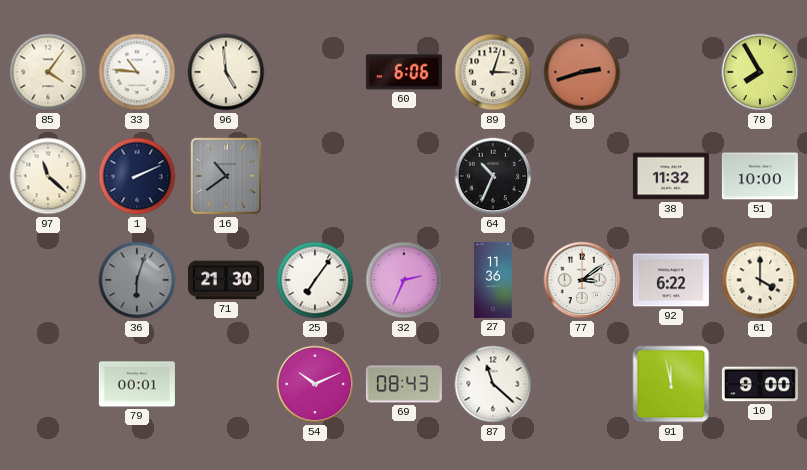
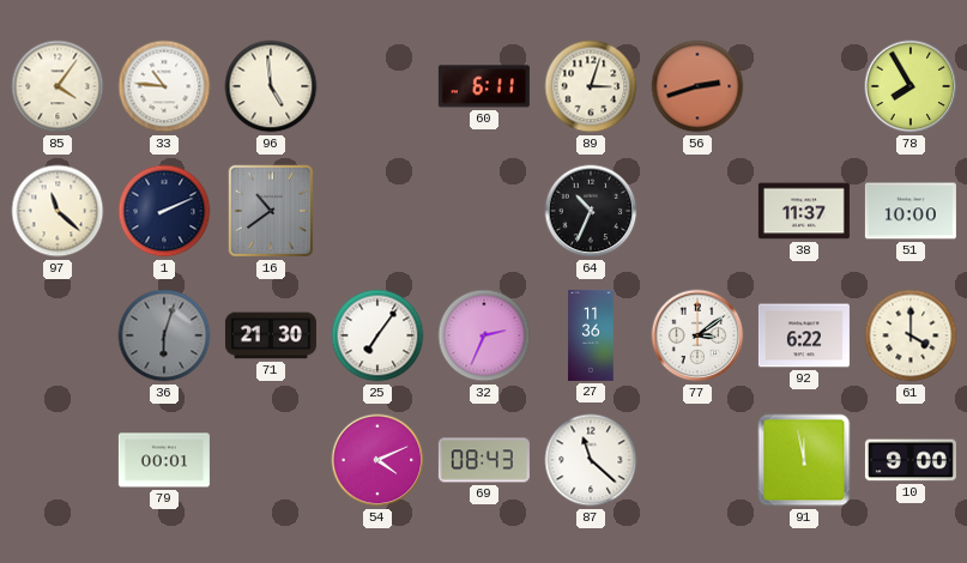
60: 6:06 -> 6:11
38: 11:32 -> 11:37
54: 10:11 -> 4:11
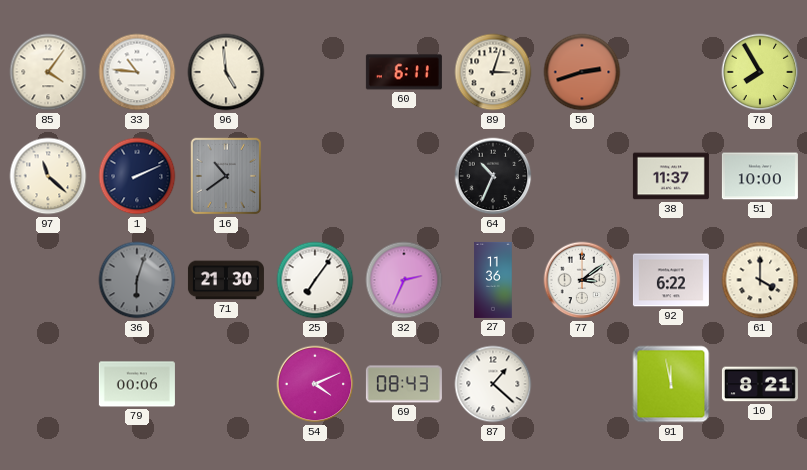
79: 00:01 -> 00:06
87: 11:22 -> 1:22
10: 9:00 -> 8:21
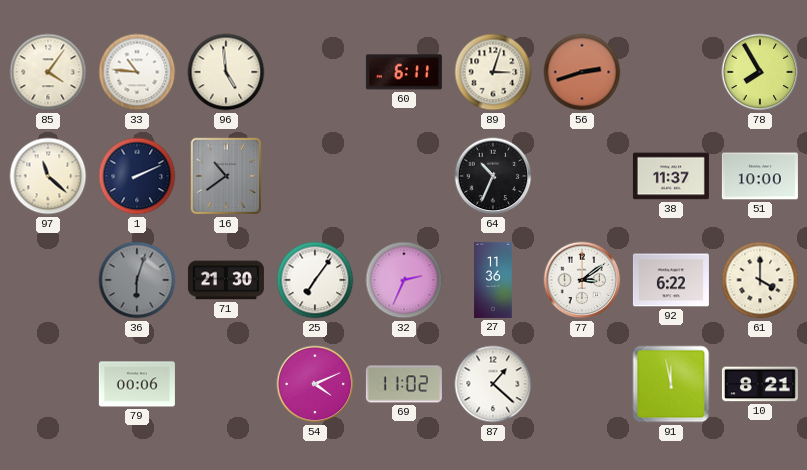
69: 08:43 -> 11:02
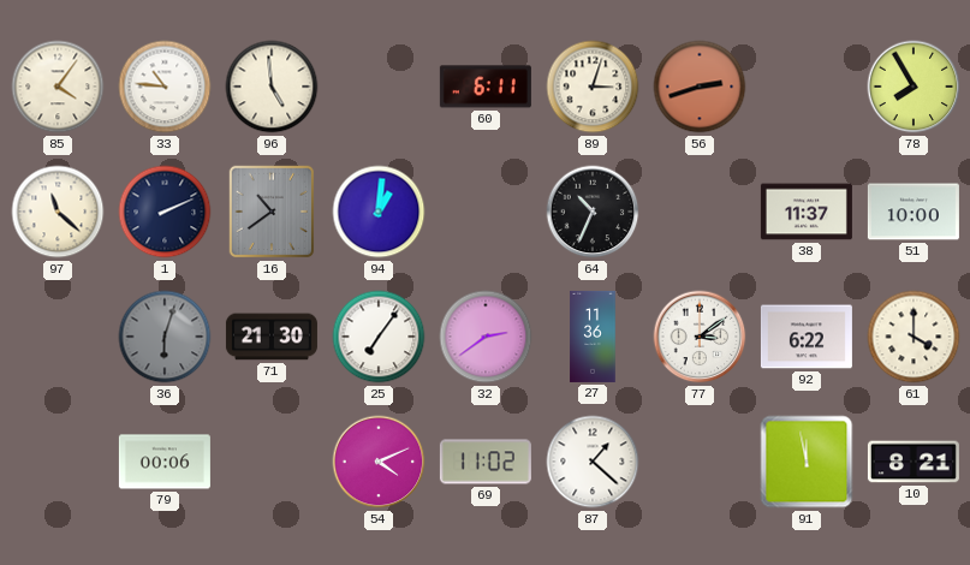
94: none -> 1:01
32: 2:34 -> 2:39
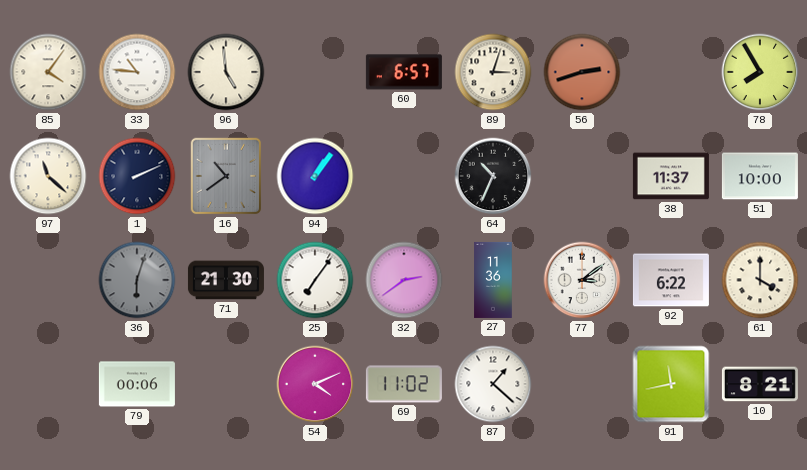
60: 6:11 -> 6:57
94: 1:01 -> 1:06
91: 11:58 -> 11:43
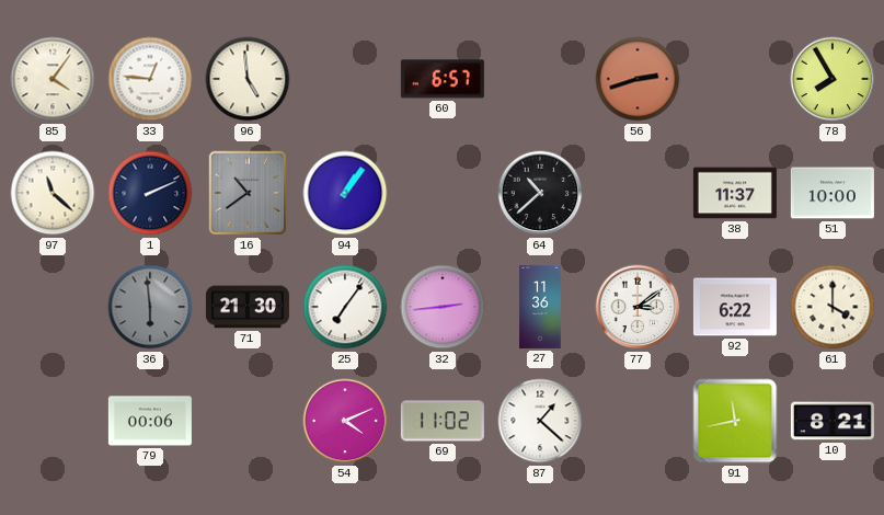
33: 10:46 -> 12:46
89: 3:03 -> none
64: 10:34 -> 10:38
36: 6:03 -> 5:59
32: 2:39 -> 2:44
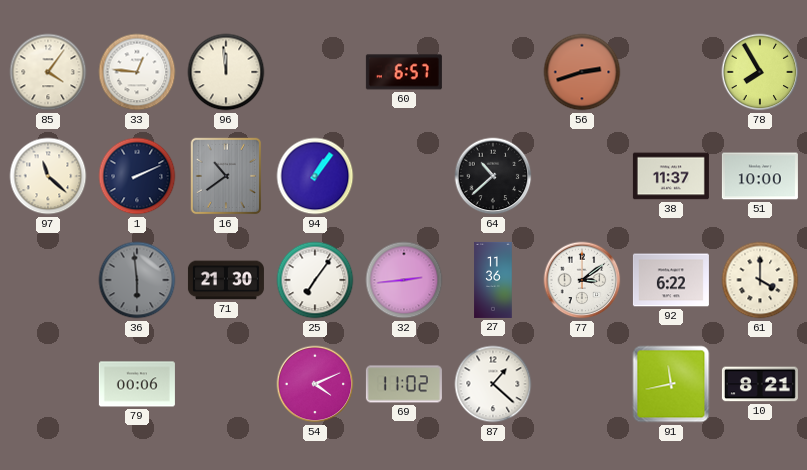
96: 4:59 -> 11:59
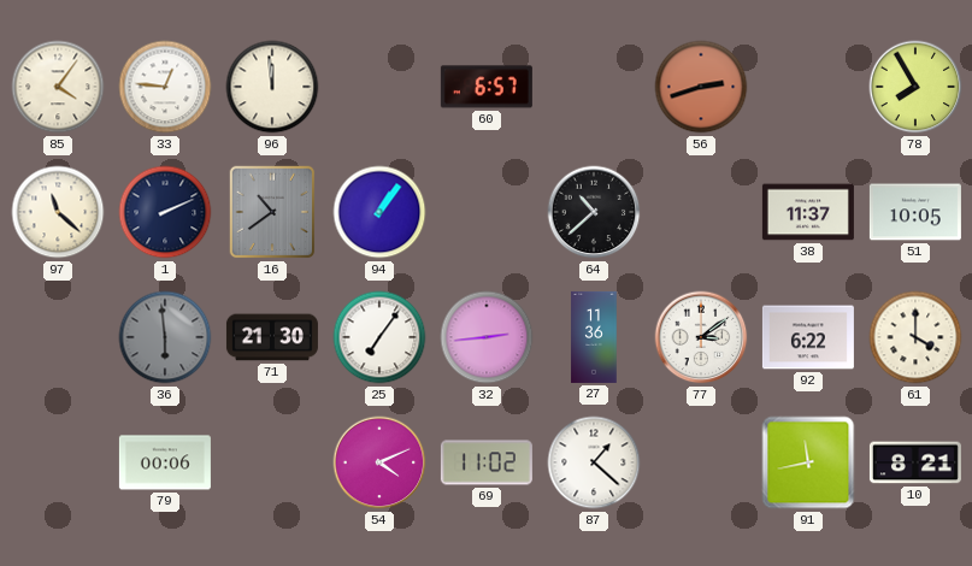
51: 10:00 -> 10:05
